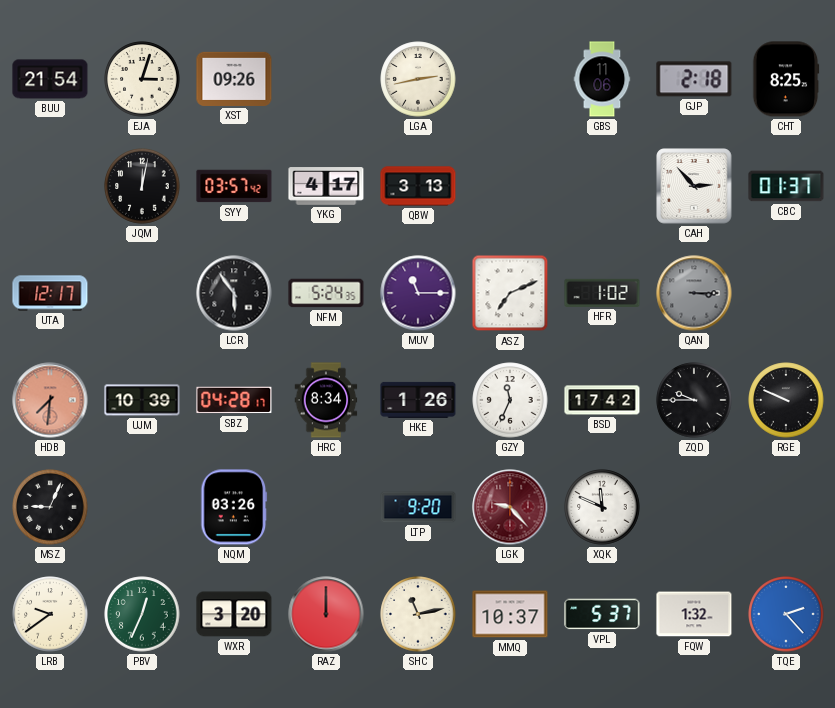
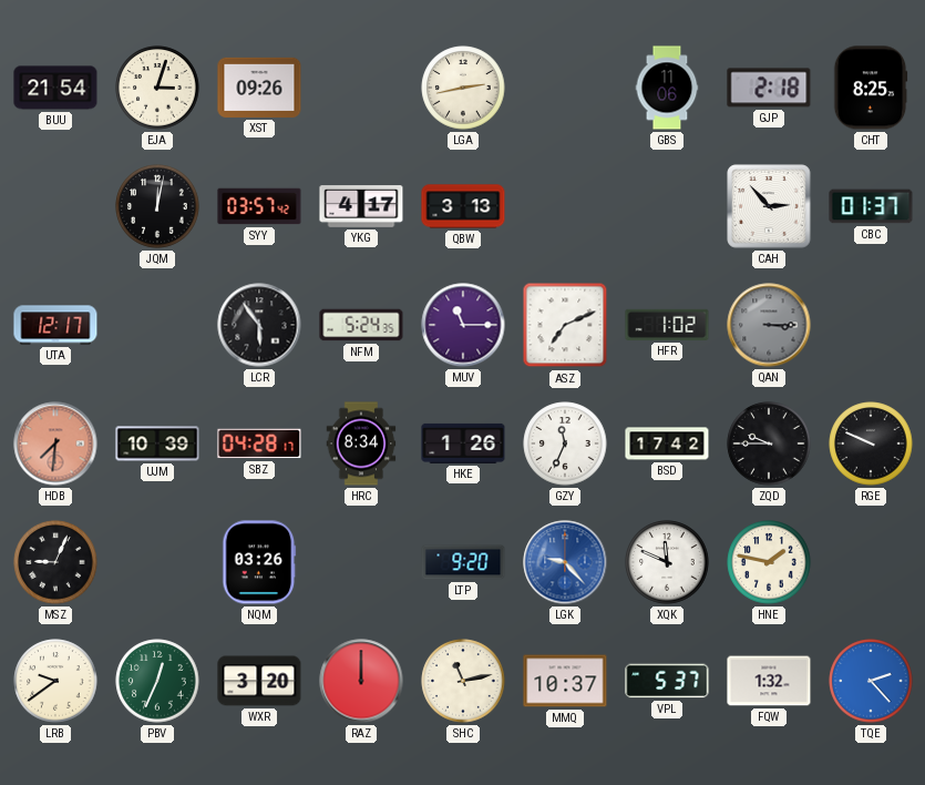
LGK dial: burgundy -> blue
HNE: none -> 1:47
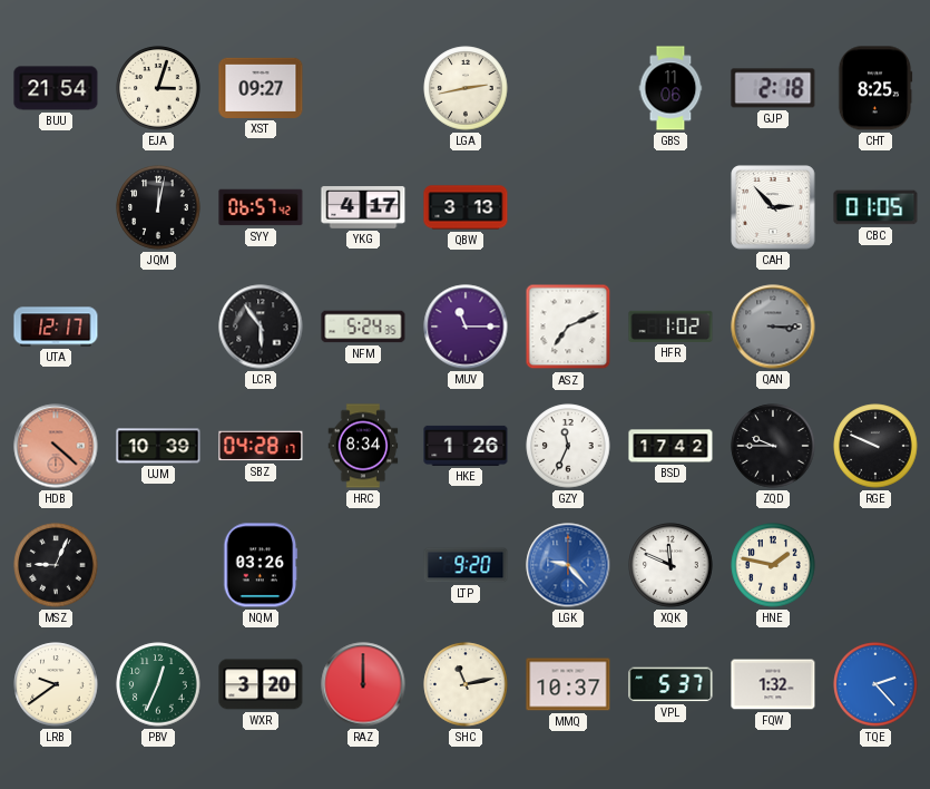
XST: 09:26 -> 09:27
SYY: 03:57 -> 06:57
CBC: 01:37 -> 01:05
HDB: 7:31 -> 4:22
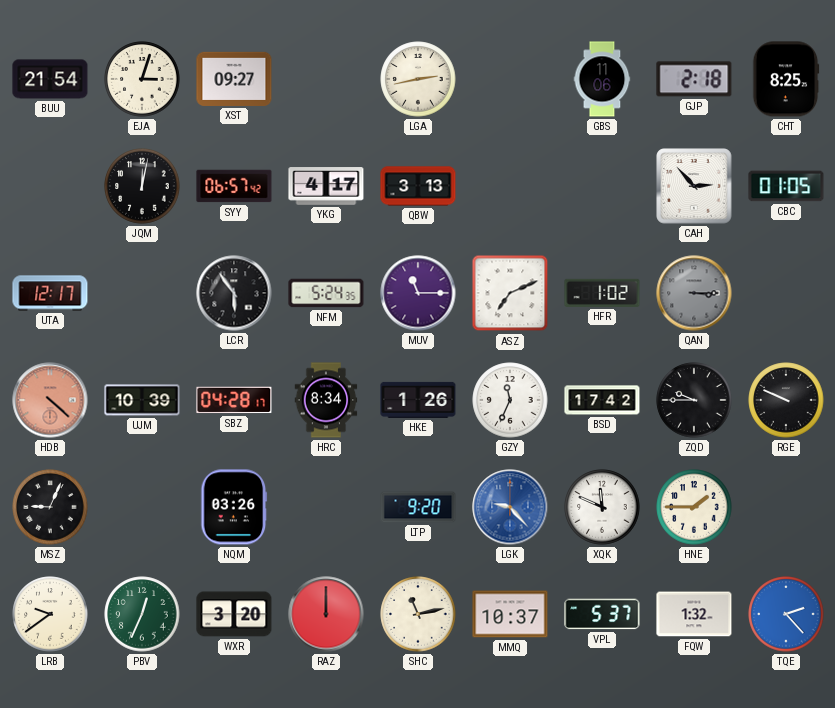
HNE: 1:47 -> 1:45
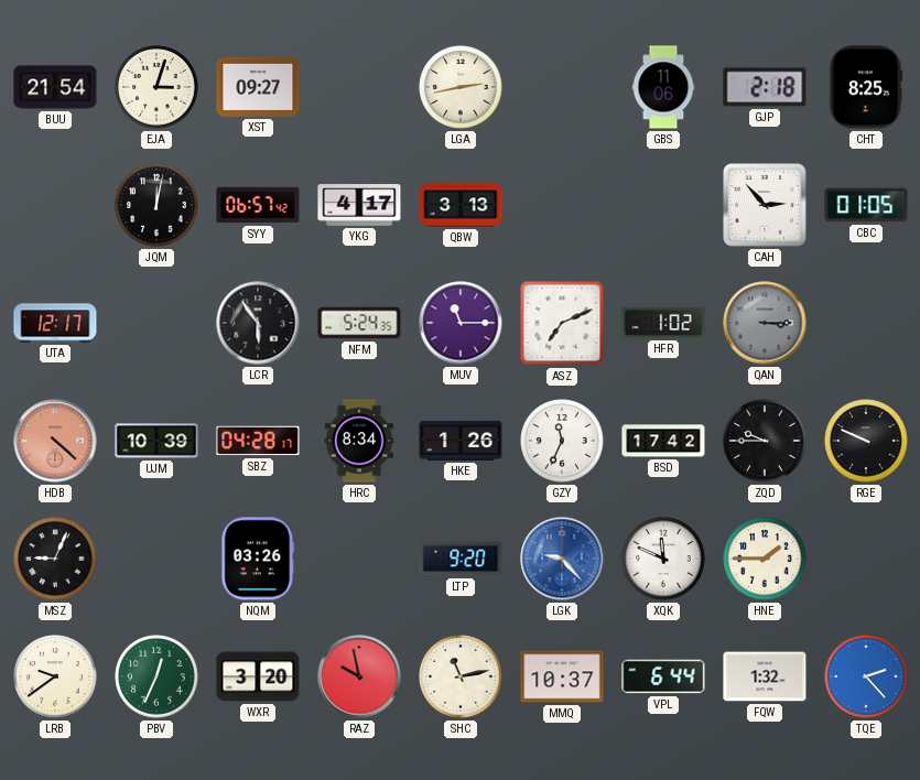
RAZ: 12:00 -> 9:58
VPL: 5:37 -> 6:44
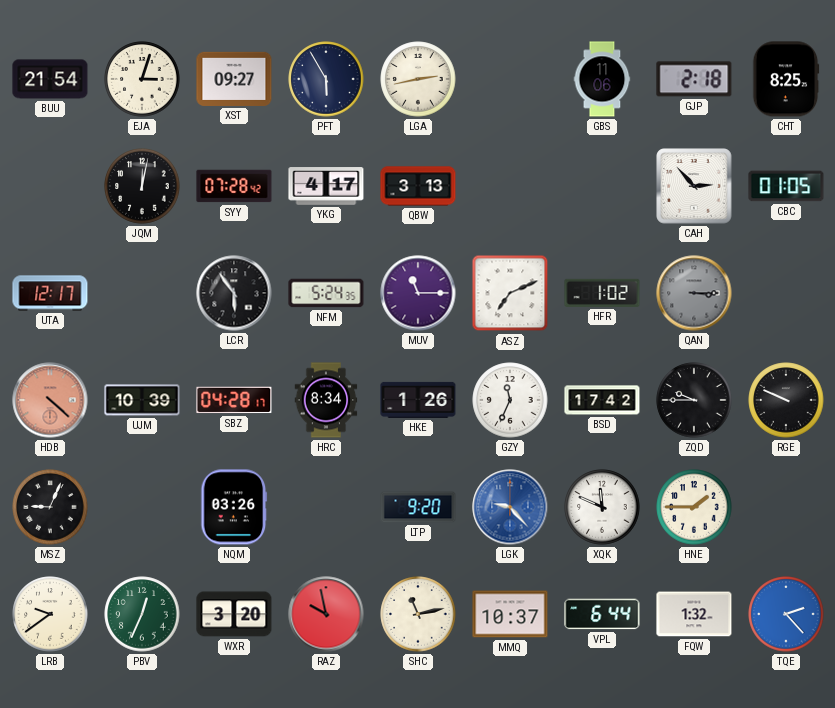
PFT: none -> 5:55
SYY: 06:57 -> 07:28
